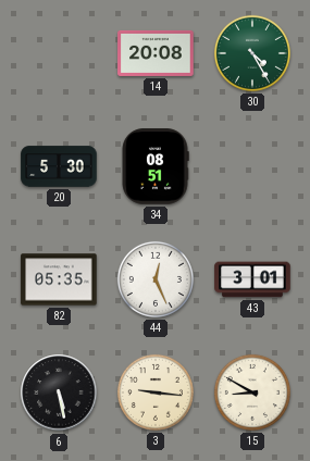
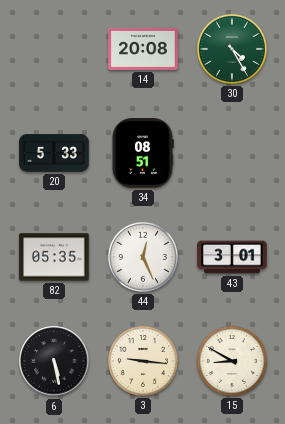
20: 5:30 -> 5:33
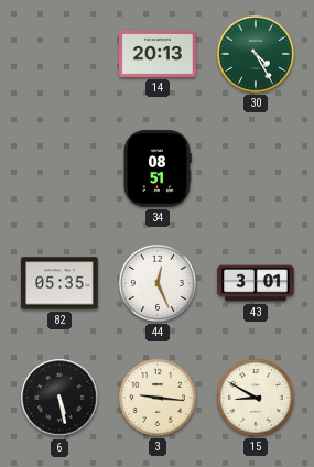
14: 20:08 -> 20:13
20: 5:33 -> none
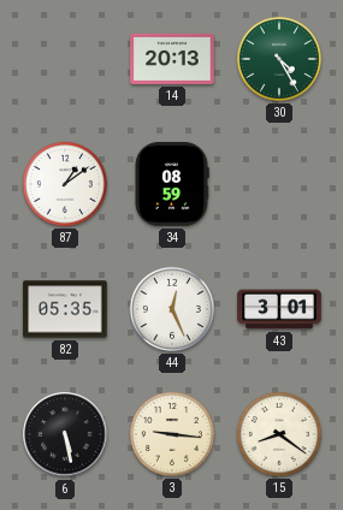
87: none -> 1:09
34: 08:51 -> 08:59
15: 8:50 -> 8:21
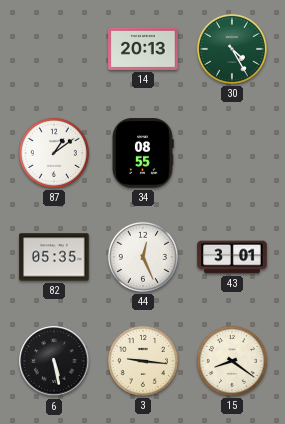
34: 08:59 -> 08:55
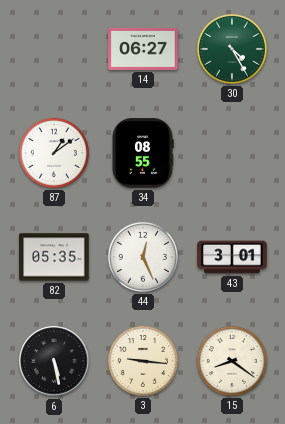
14: 20:13 -> 06:27
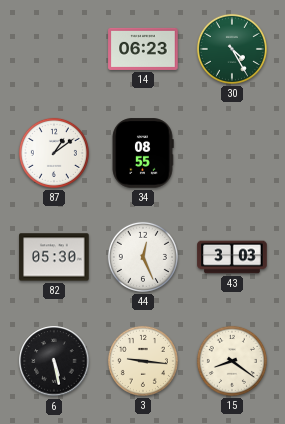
14: 06:27 -> 06:23
82: 05:35 -> 05:30
43: 3:01 -> 3:03
